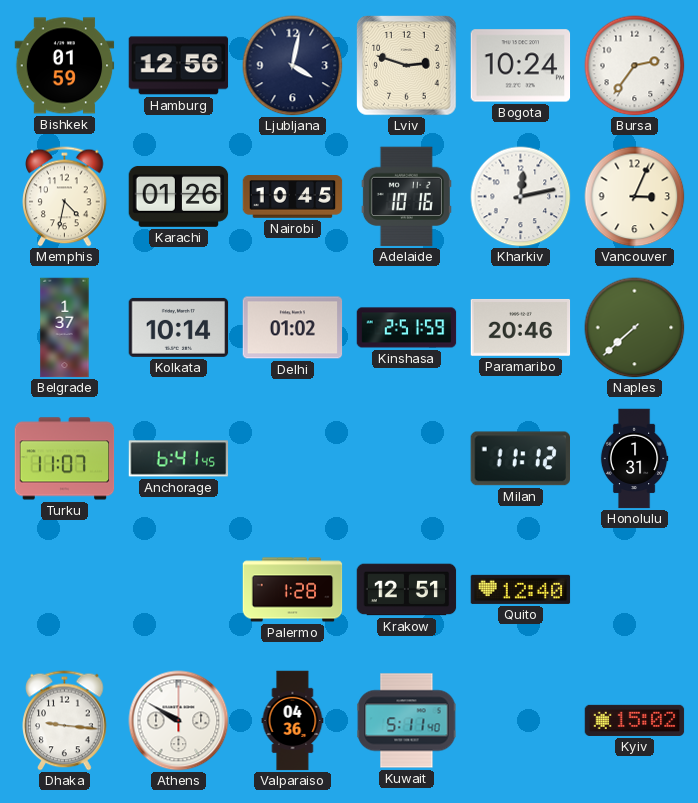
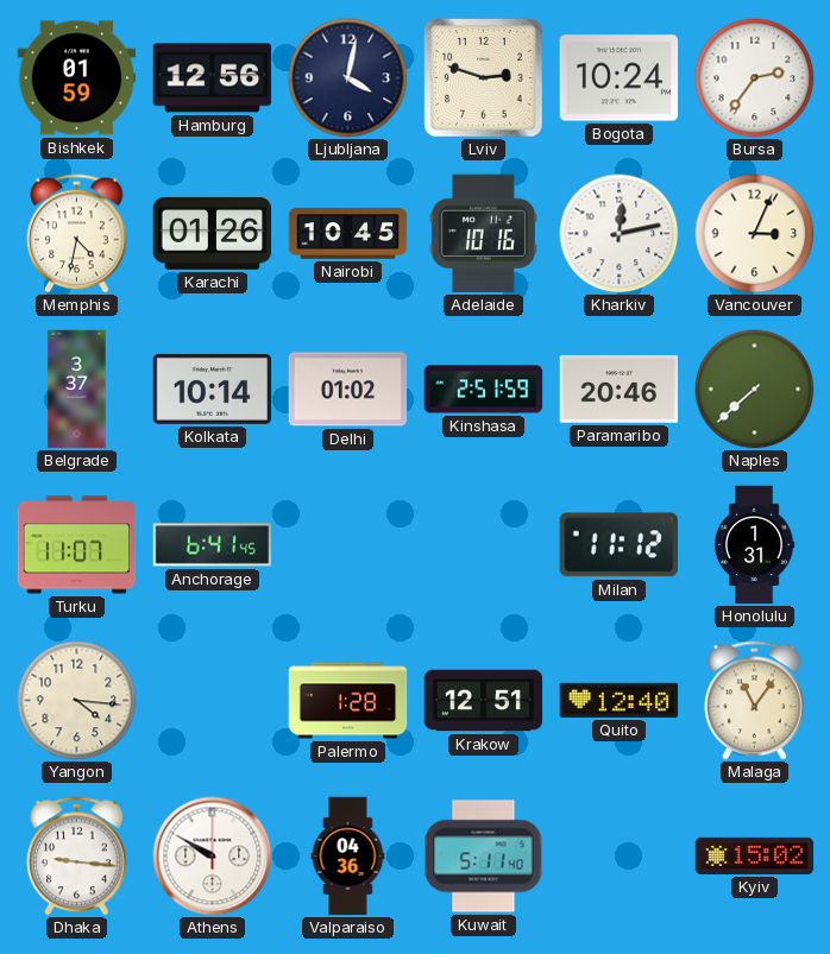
Belgrade: 1:37 -> 3:37
Yangon: none -> 4:16
Malaga: none -> 11:06
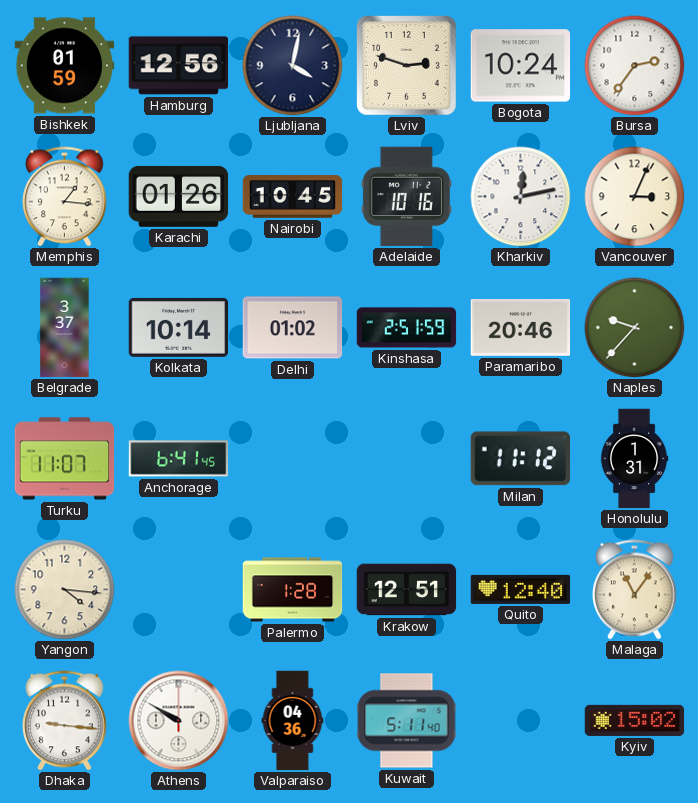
Memphis: 4:32 -> 1:16
Naples: 7:38 -> 9:37
